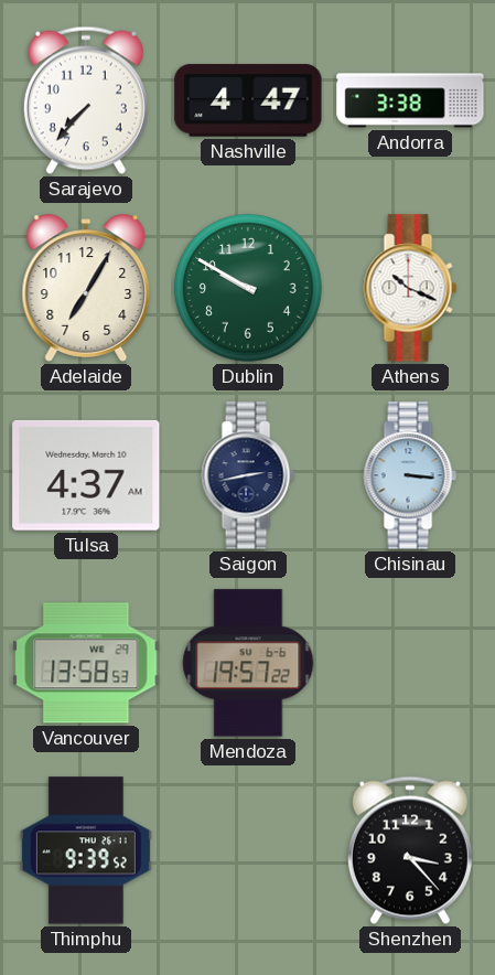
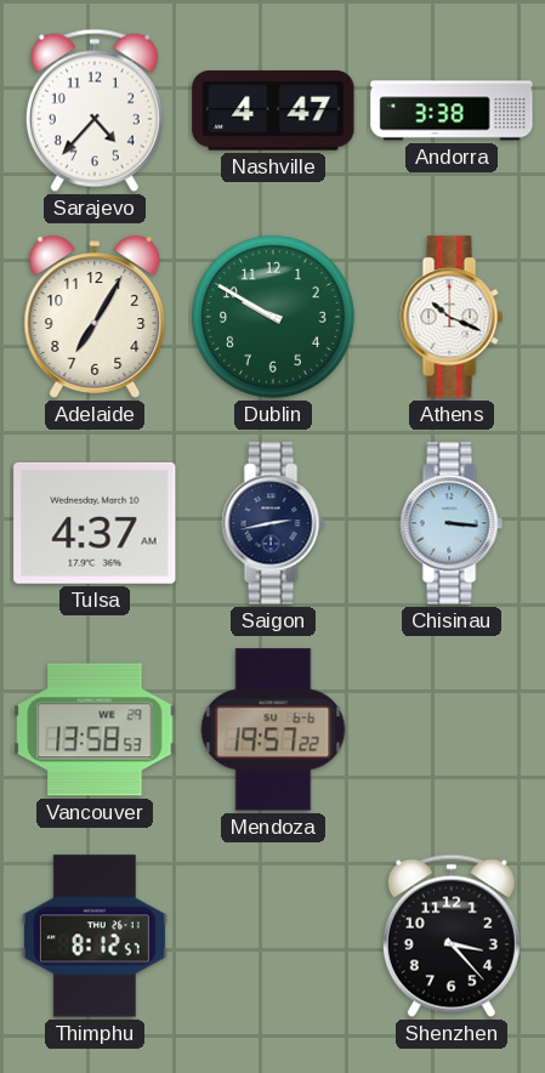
Sarajevo: 7:37 -> 4:37
Thimphu: 9:39 -> 8:12
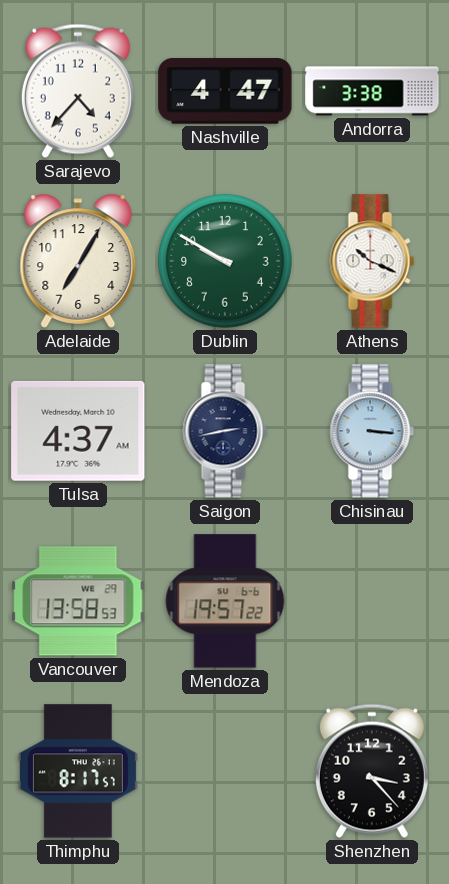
Thimphu: 8:12 -> 8:17
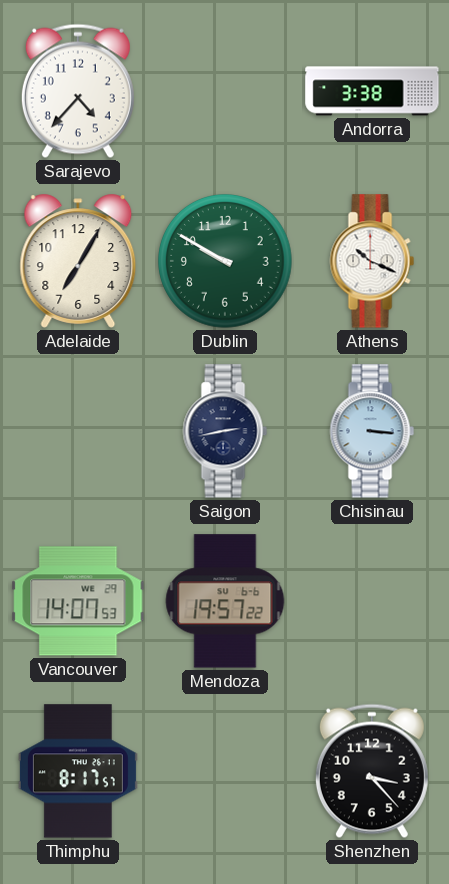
Nashville: 4:47 -> none
Tulsa: 4:37 -> none
Vancouver: 13:58 -> 14:07
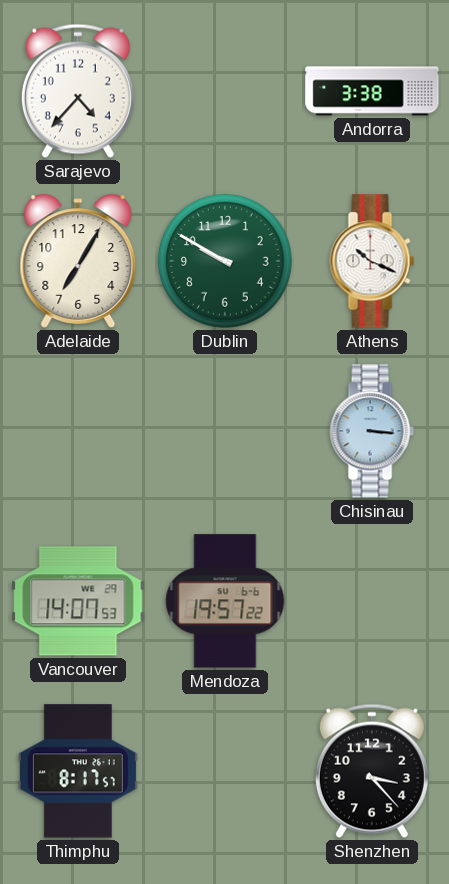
Saigon: 2:43 -> none
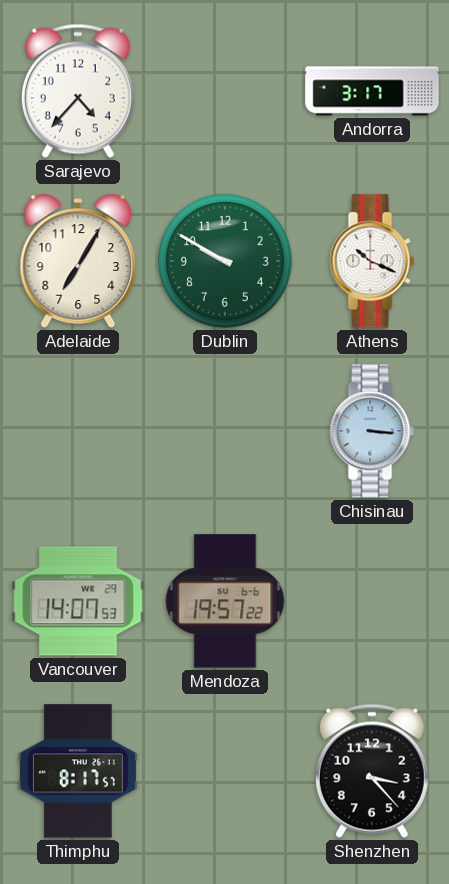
Andorra: 3:38 -> 3:17
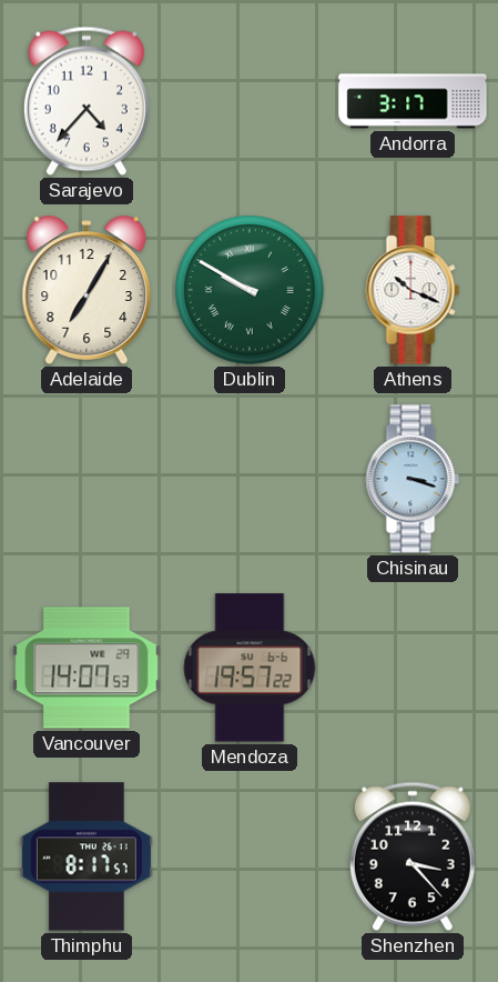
Dublin numerals: Arabic -> Roman
Chisinau: 3:16 -> 3:18
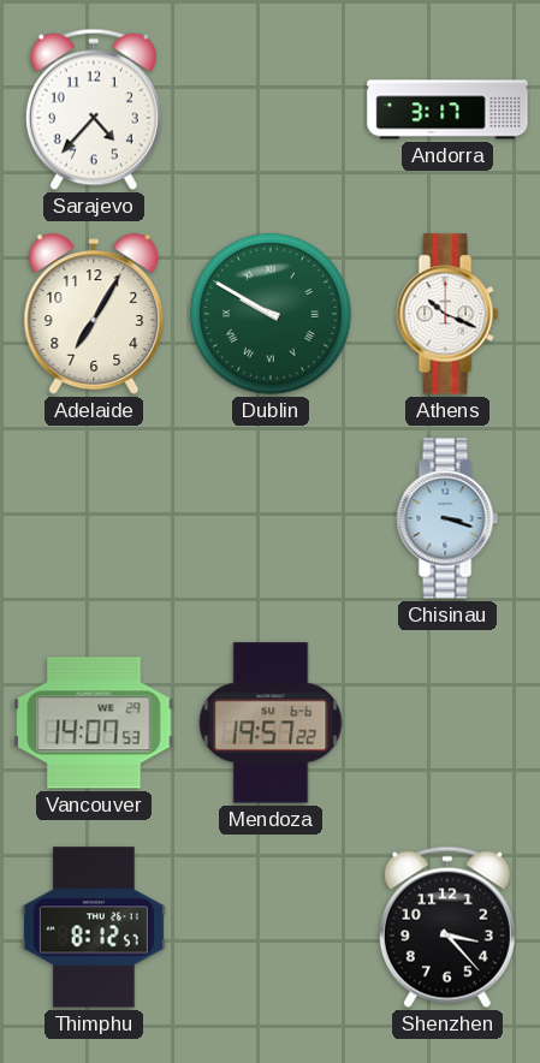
Thimphu: 8:17 -> 8:12
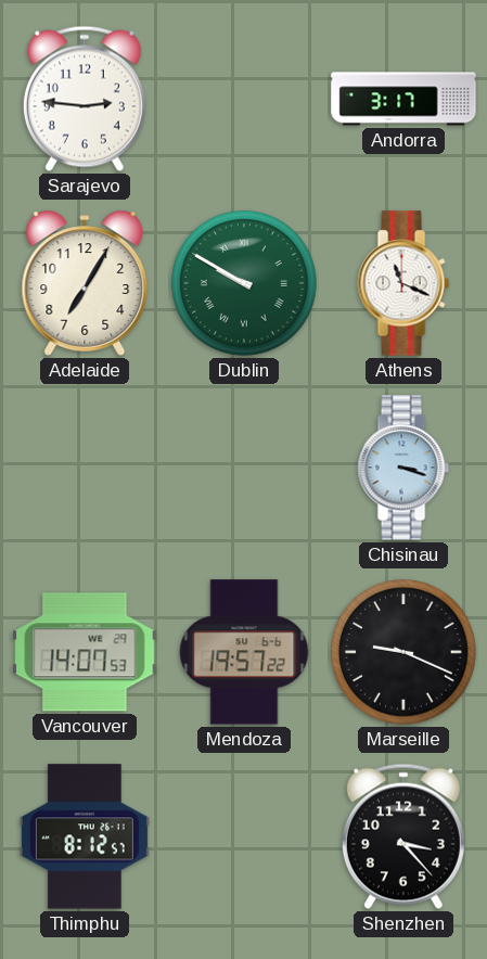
Sarajevo: 4:37 -> 2:46
Athens: 10:19 -> 11:19
Marseille: none -> 9:19
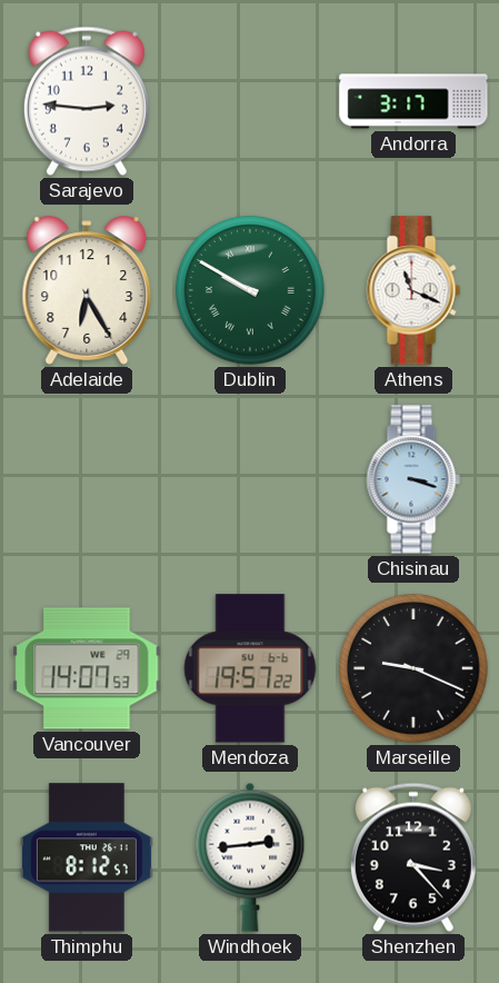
Adelaide: 7:05 -> 6:25
Windhoek: none -> 2:44
